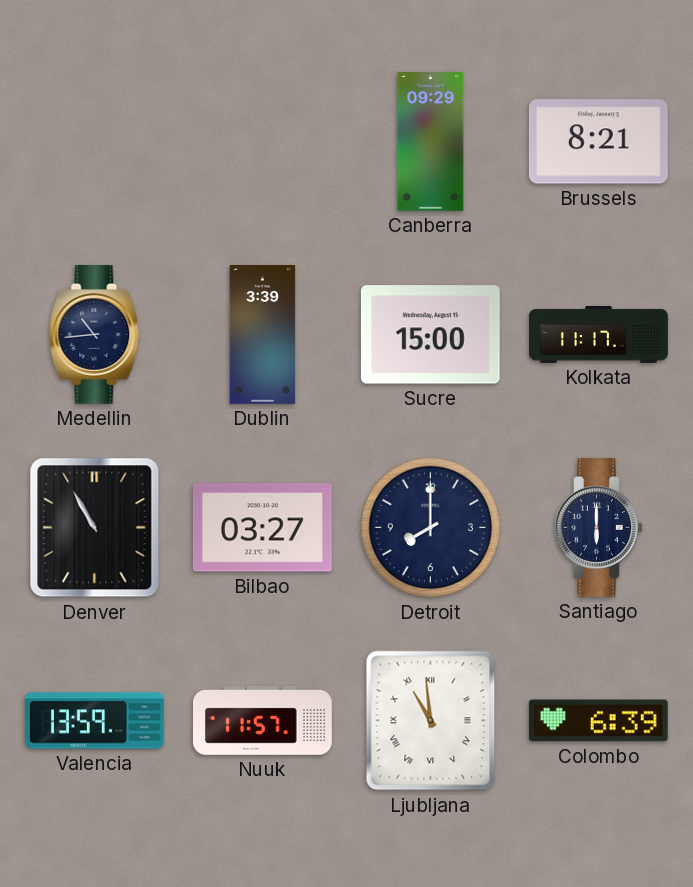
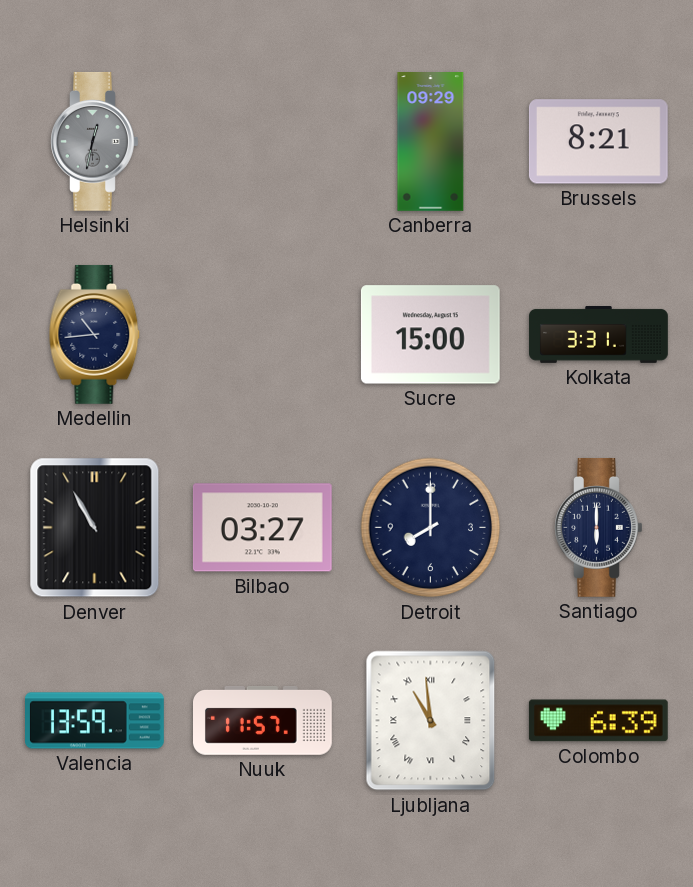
Helsinki: none -> 12:32
Dublin: 3:39 -> none
Kolkata: 11:17 -> 3:31
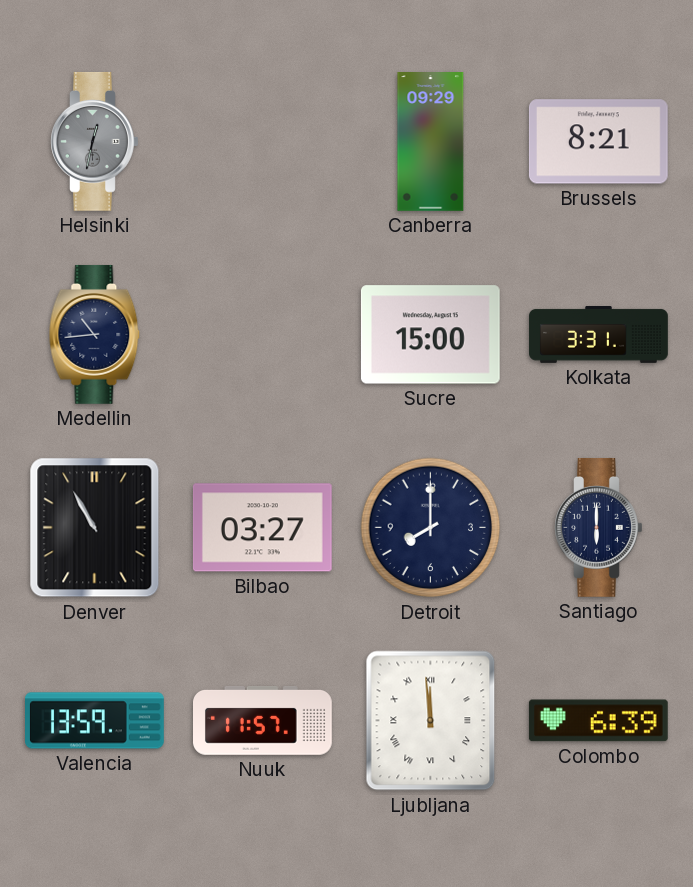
Ljubljana: 10:59 -> 11:59
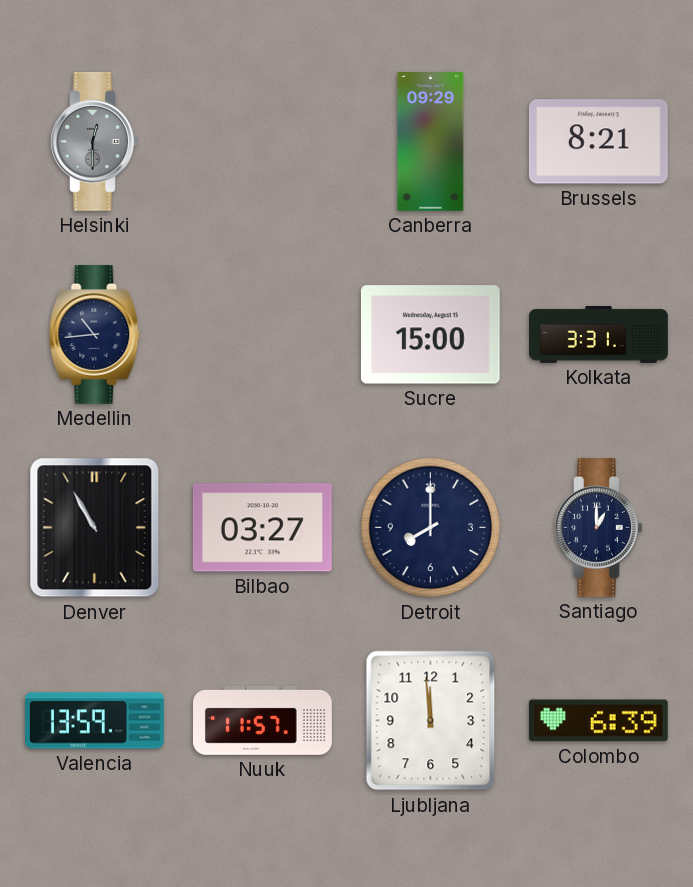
Helsinki: 12:32 -> 12:30
Santiago: 6:00 -> 1:00
Ljubljana numerals: Roman -> Arabic
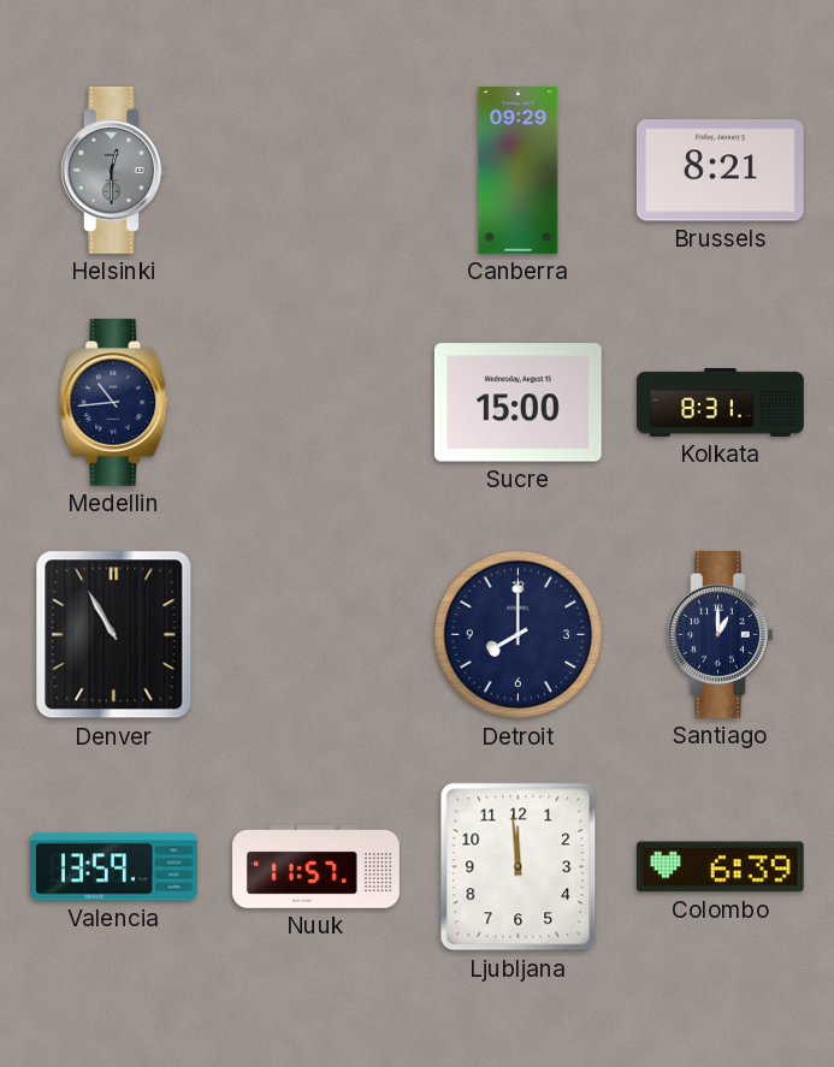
Kolkata: 3:31 -> 8:31
Bilbao: 03:27 -> none
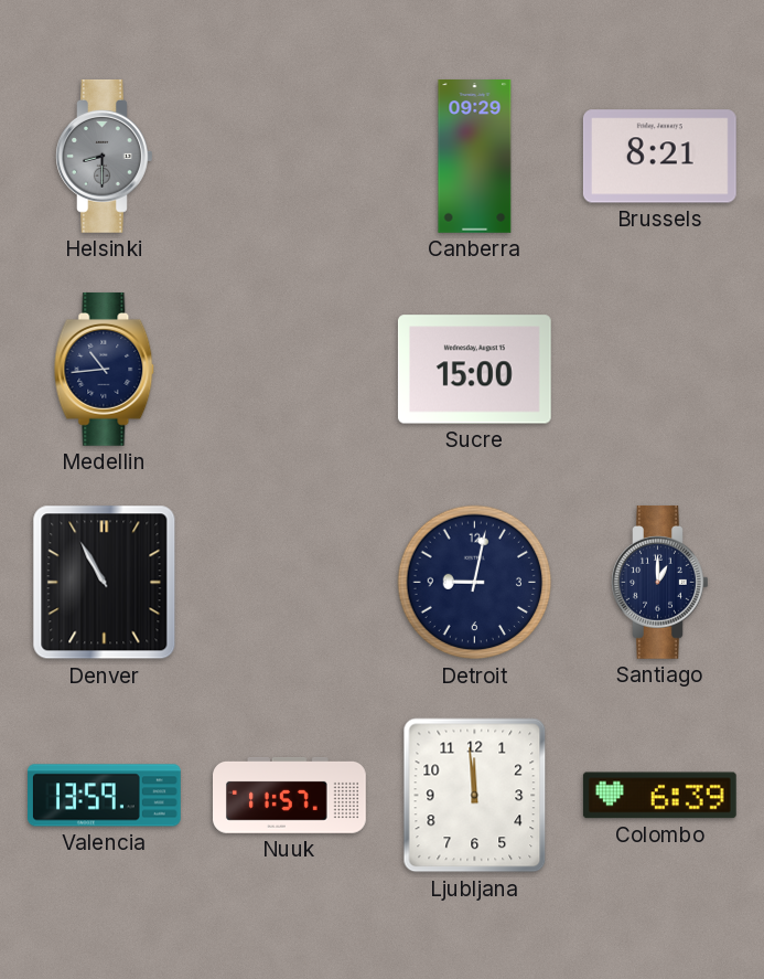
Helsinki: 12:30 -> 8:30
Kolkata: 8:31 -> none
Detroit: 8:00 -> 9:02
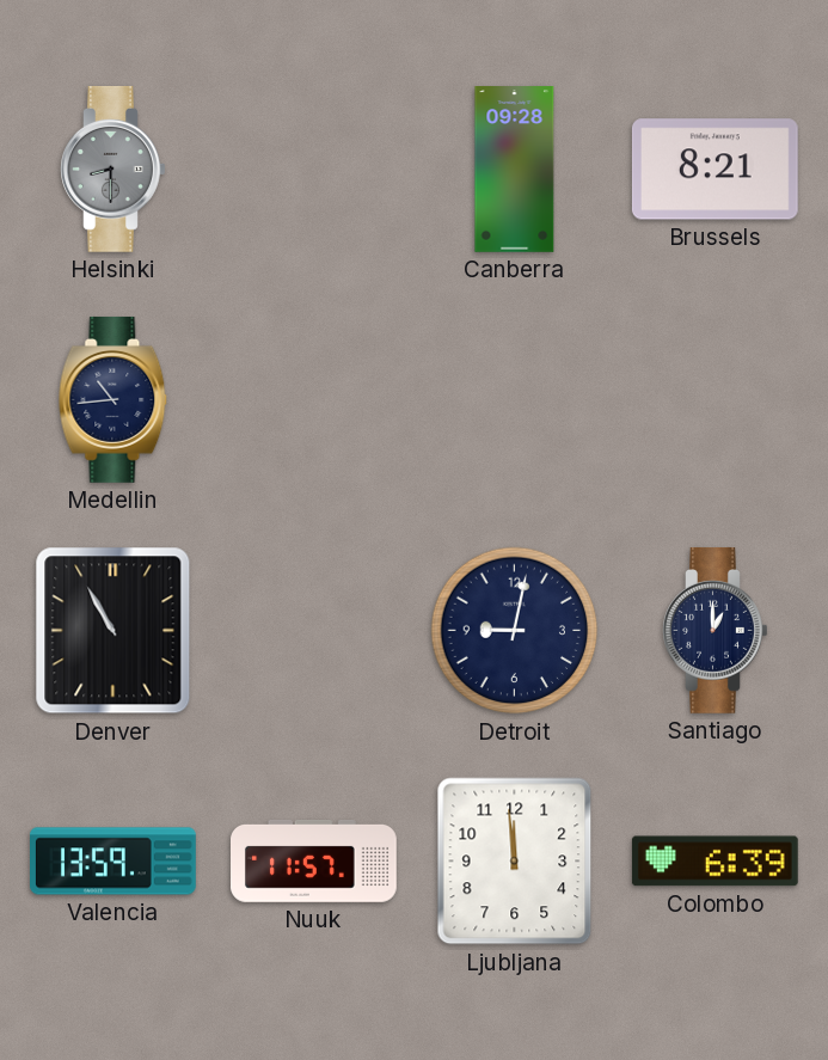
Canberra: 09:29 -> 09:28
Sucre: 15:00 -> none
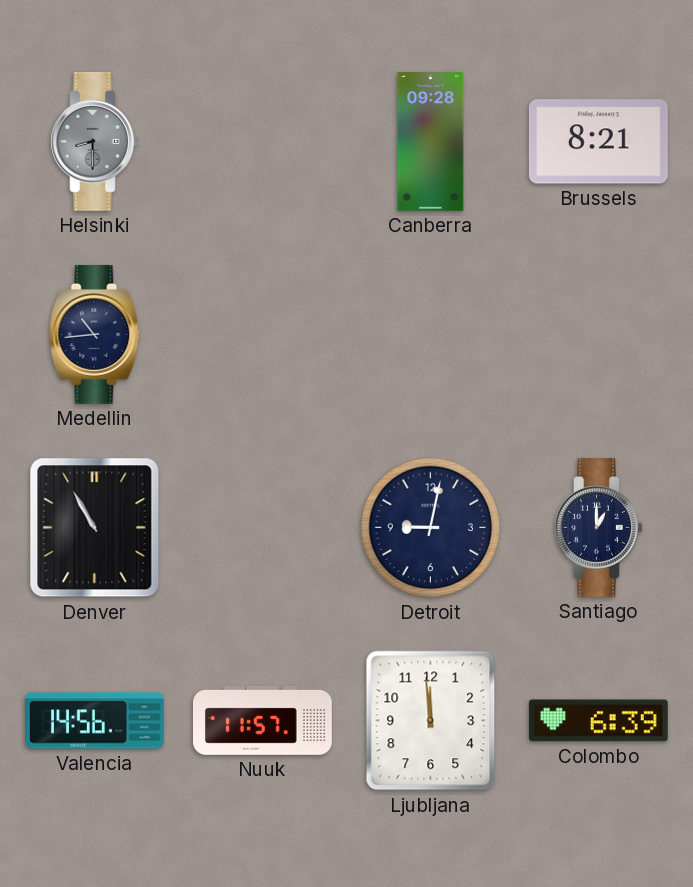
Valencia: 13:59 -> 14:56
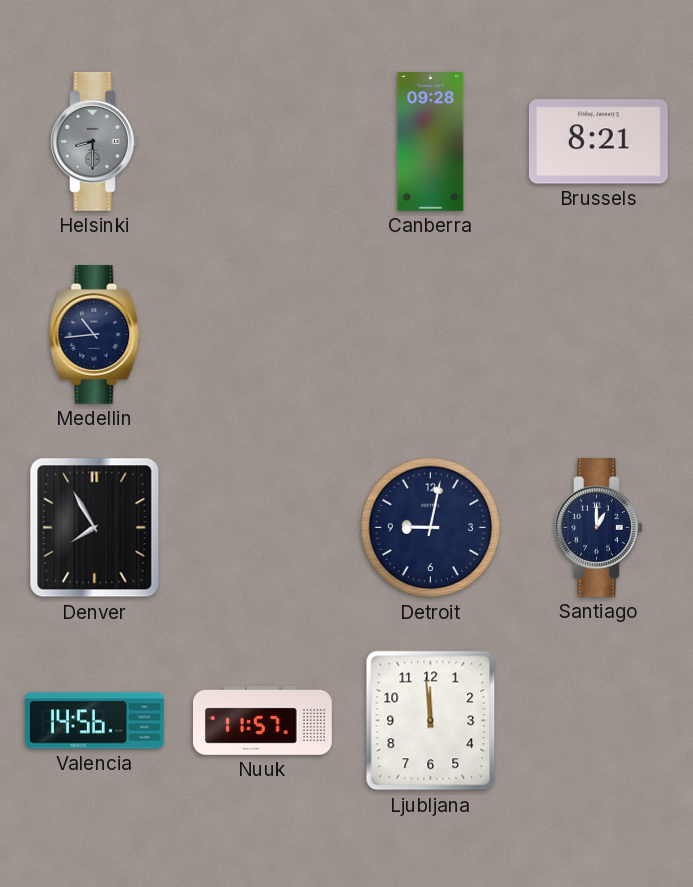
Denver: 10:55 -> 7:55
Colombo: 6:39 -> none
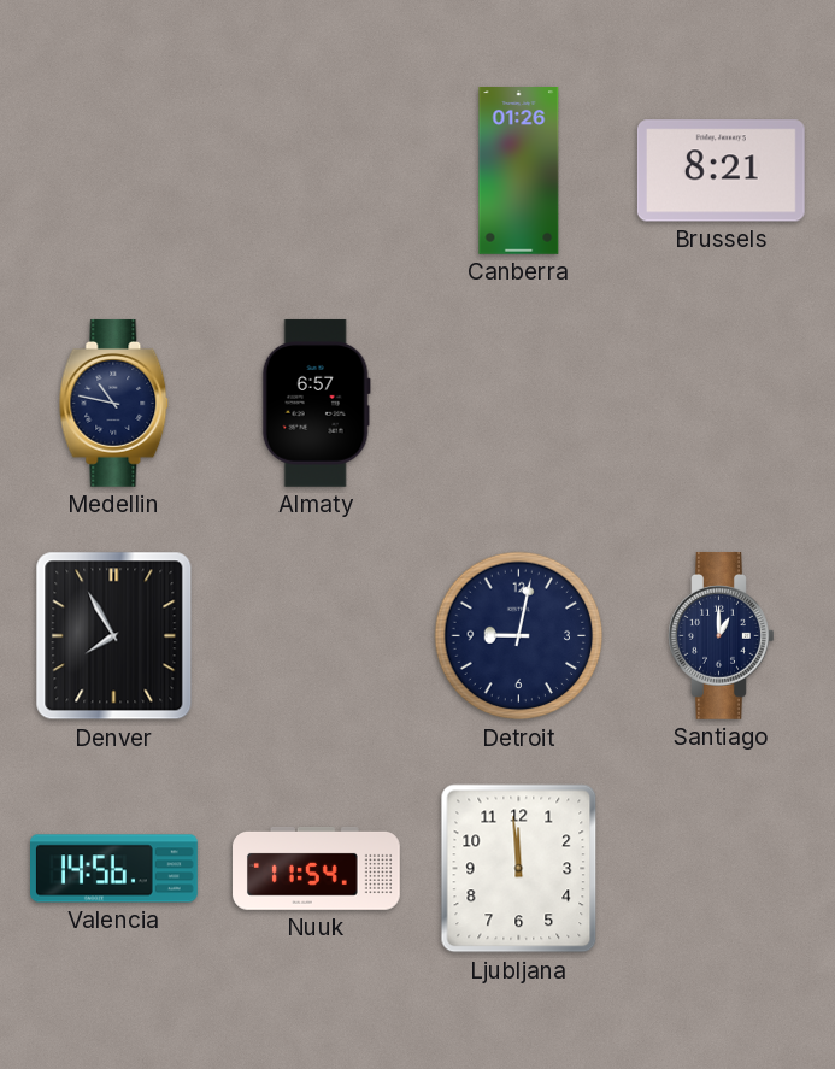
Helsinki: 8:30 -> none
Canberra: 09:28 -> 01:26
Medellin: 10:44 -> 10:47
Almaty: none -> 6:57
Nuuk: 11:57 -> 11:54
